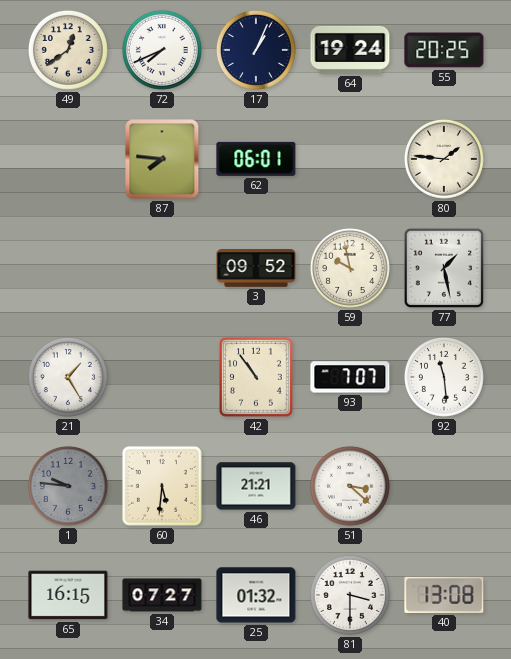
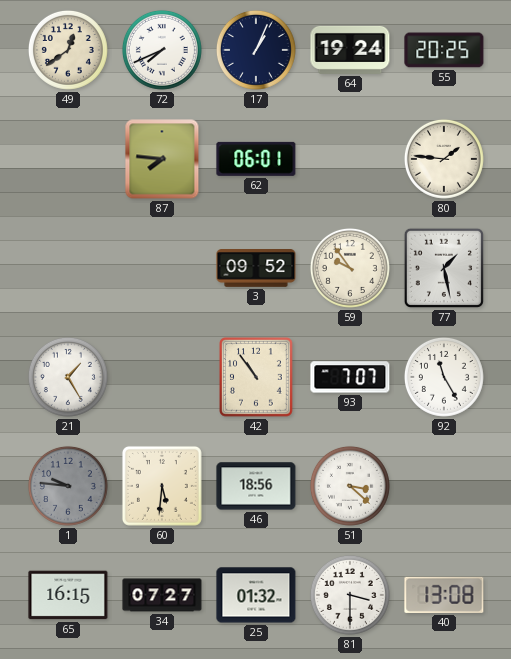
59: 9:58 -> 9:54
92: 11:29 -> 11:25
46: 21:21 -> 18:56
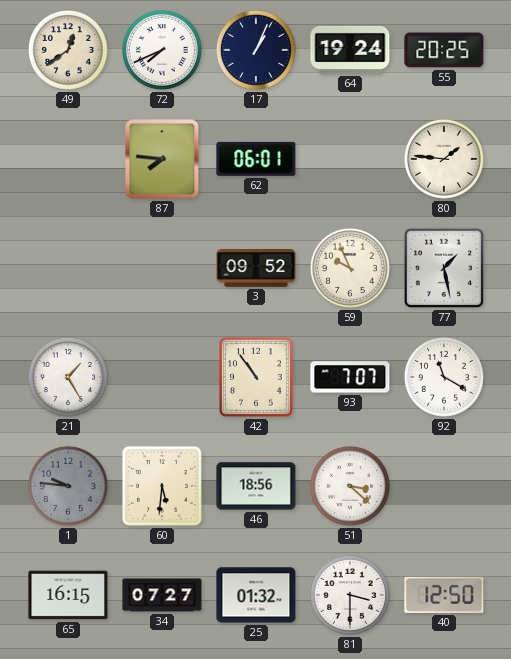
59: 9:54 -> 9:56
92: 11:25 -> 11:20
40: 13:08 -> 12:50
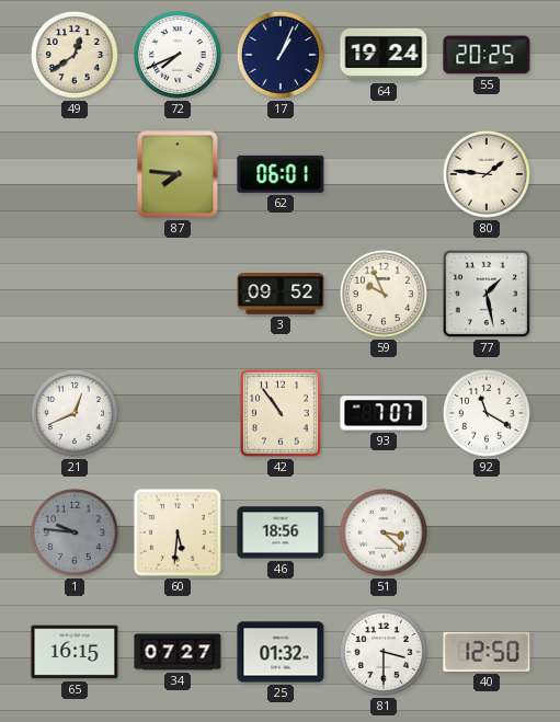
21: 1:25 -> 12:41
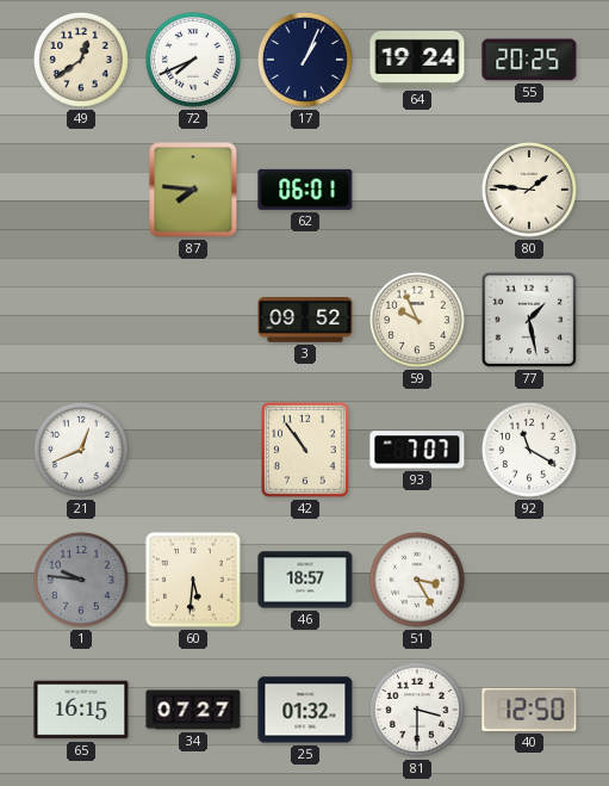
46: 18:56 -> 18:57
51: 3:22 -> 3:25
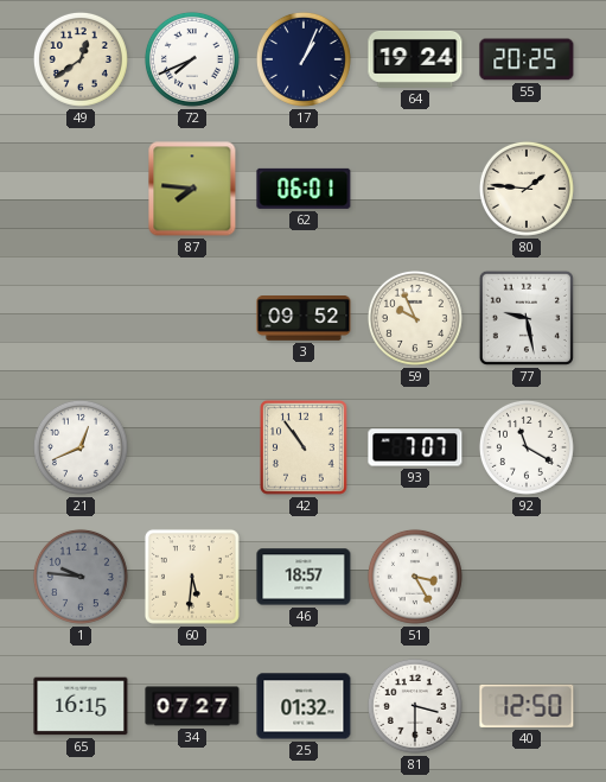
77: 1:28 -> 9:28
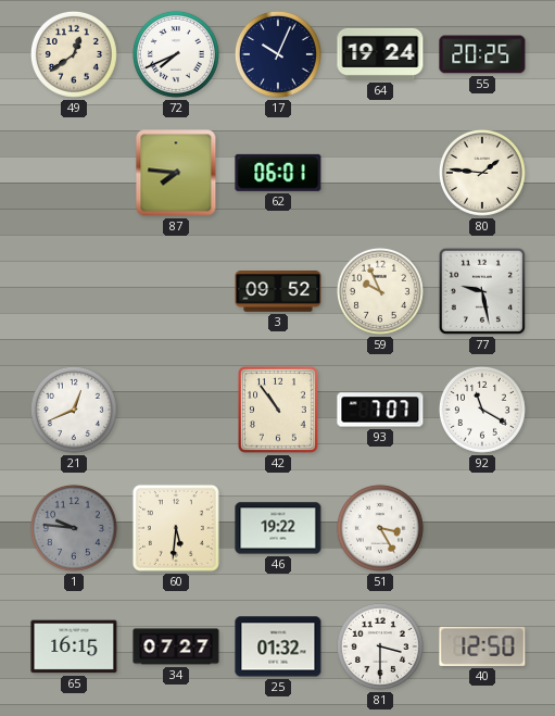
17: 1:04 -> 10:04
46: 18:57 -> 19:22
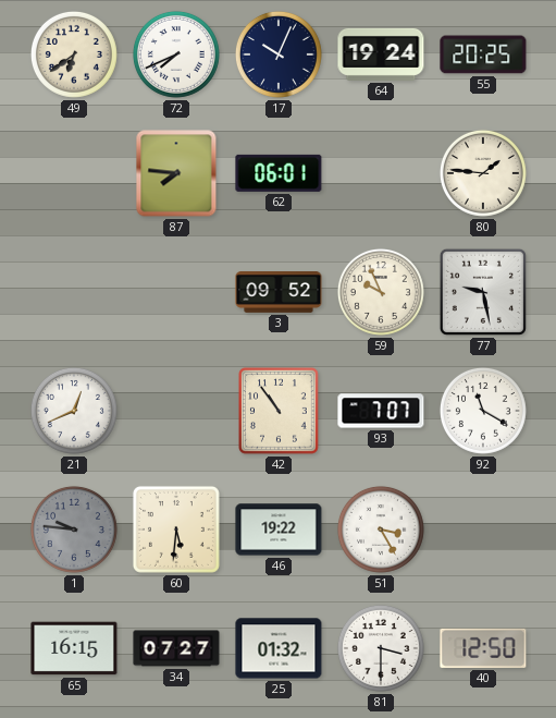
49: 12:39 -> 6:39
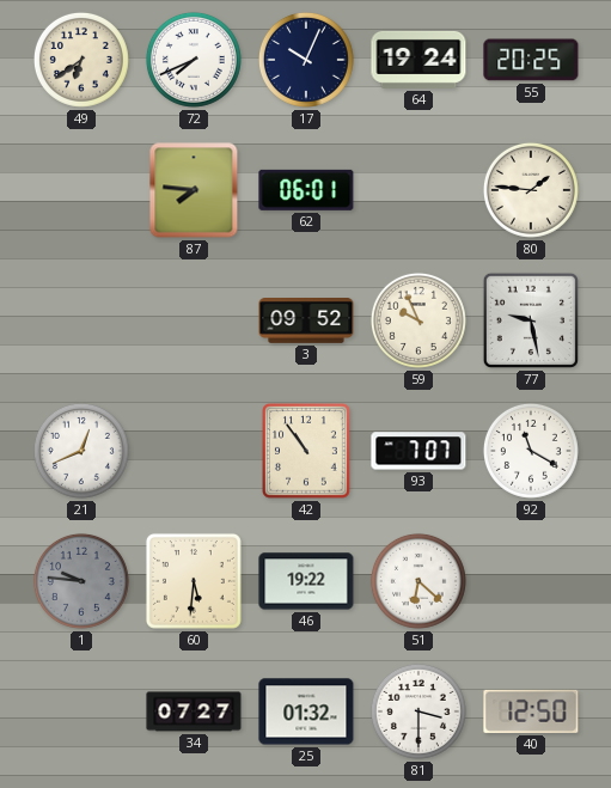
51: 3:25 -> 6:22
65: 16:15 -> none
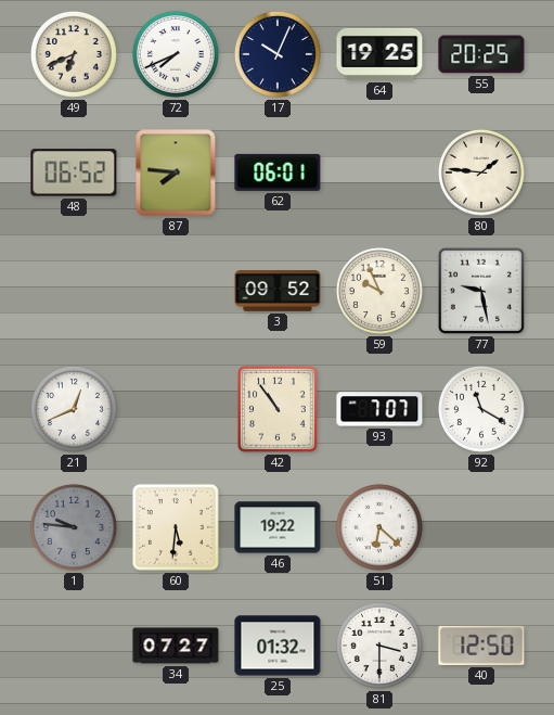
49: 6:39 -> 6:41
64: 19:24 -> 19:25
48: none -> 06:52
